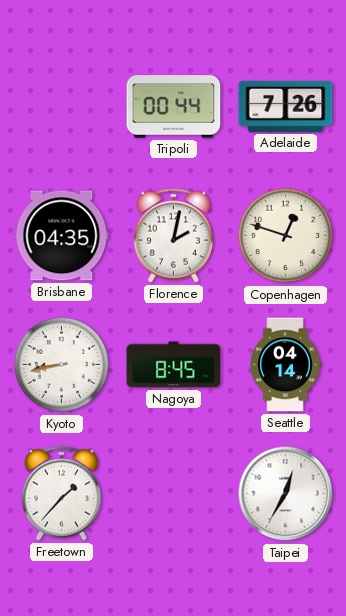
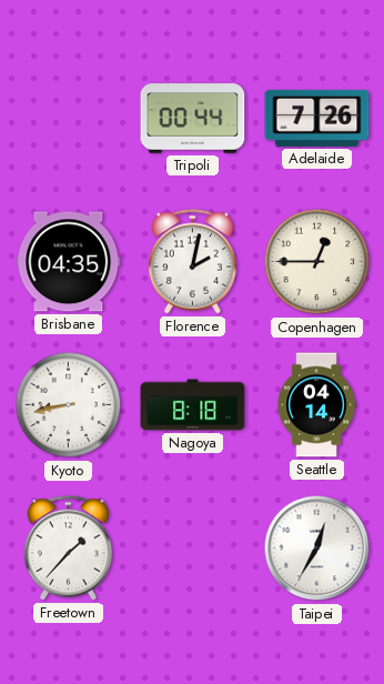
Copenhagen: 12:48 -> 12:45
Nagoya: 8:45 -> 8:18
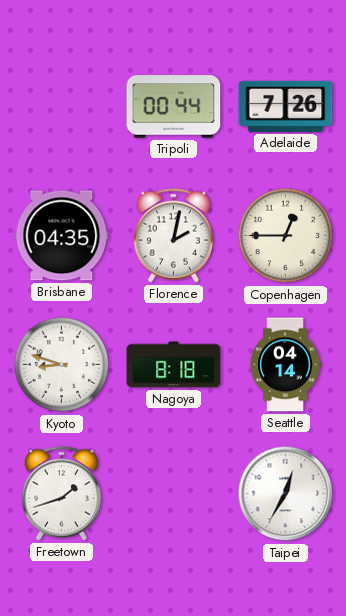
Kyoto: 8:43 -> 8:48
Freetown: 1:37 -> 1:42
